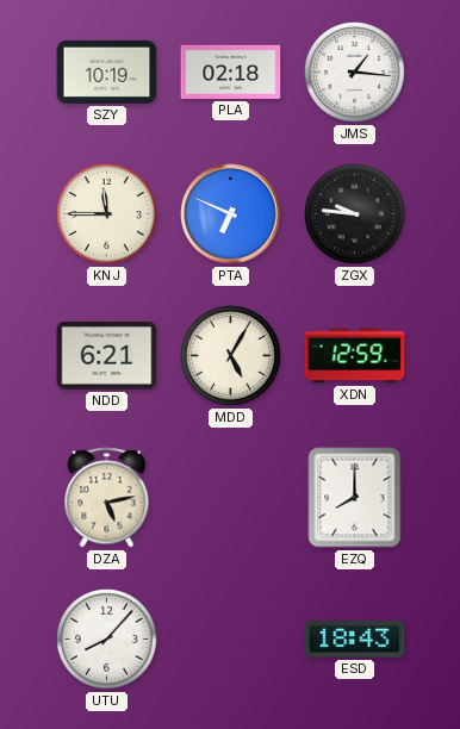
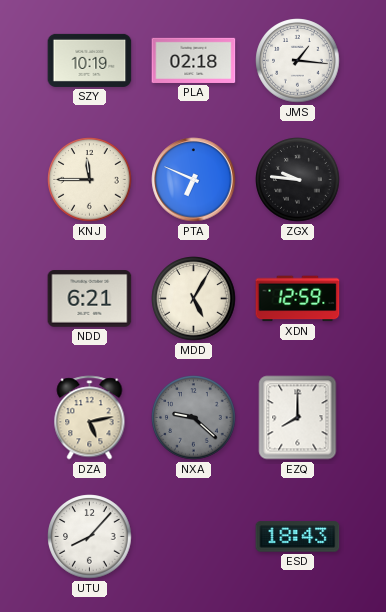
NXA: none -> 9:22
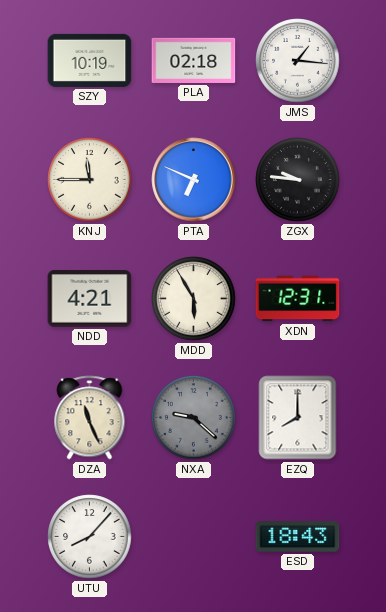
NDD: 6:21 -> 4:21
MDD: 5:05 -> 5:55
XDN: 12:59 -> 12:31
DZA: 5:13 -> 11:26
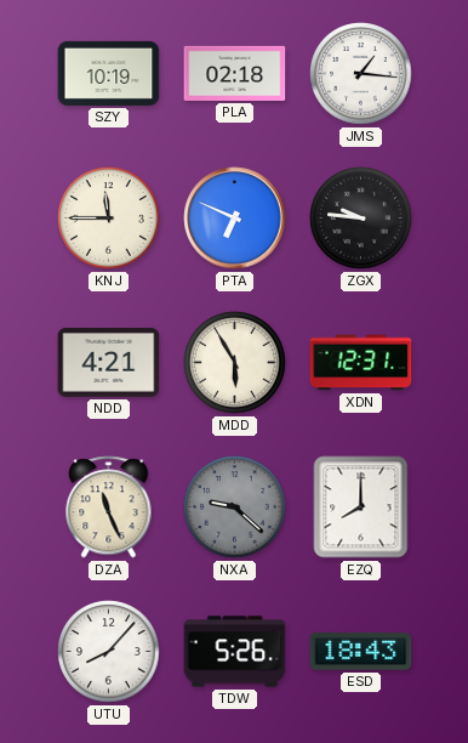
TDW: none -> 5:26
